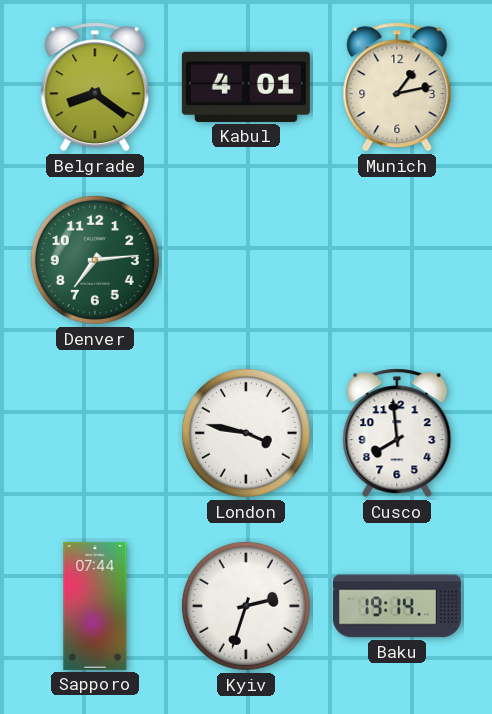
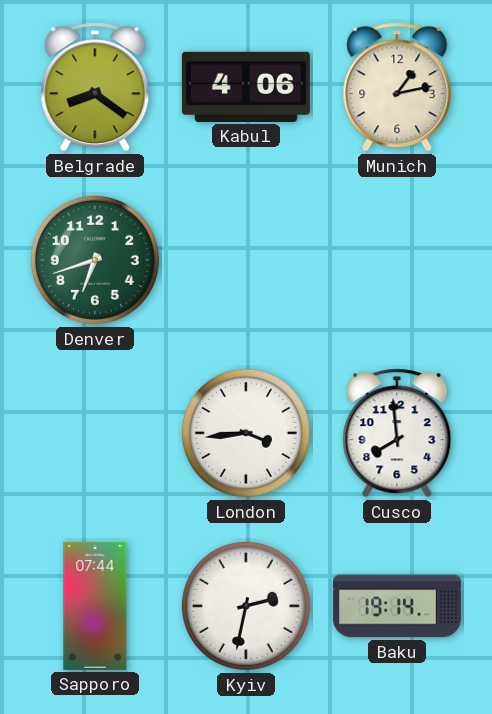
Kabul: 4:01 -> 4:06
Denver: 7:14 -> 6:42
London: 3:47 -> 3:44
Kyiv: 2:33 -> 2:32
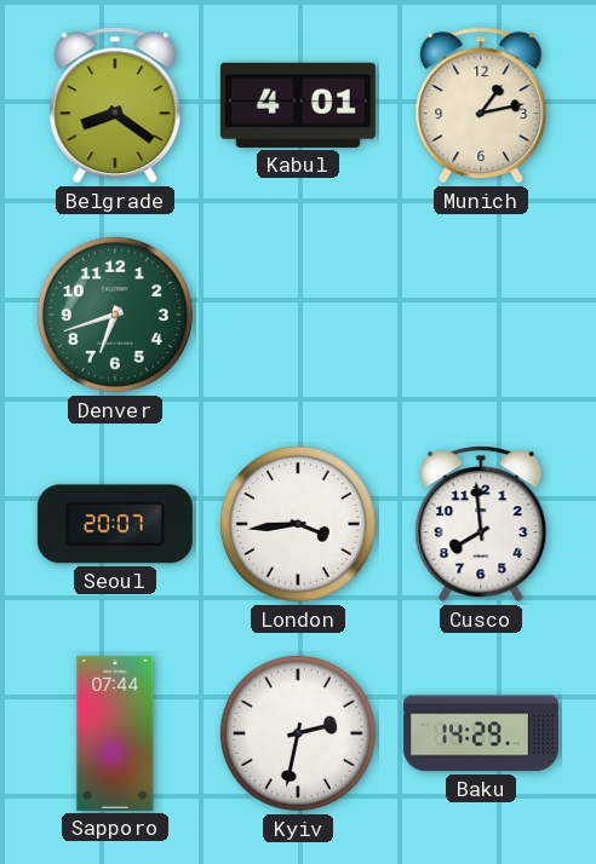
Kabul: 4:06 -> 4:01
Seoul: none -> 20:07
Baku: 19:14 -> 14:29
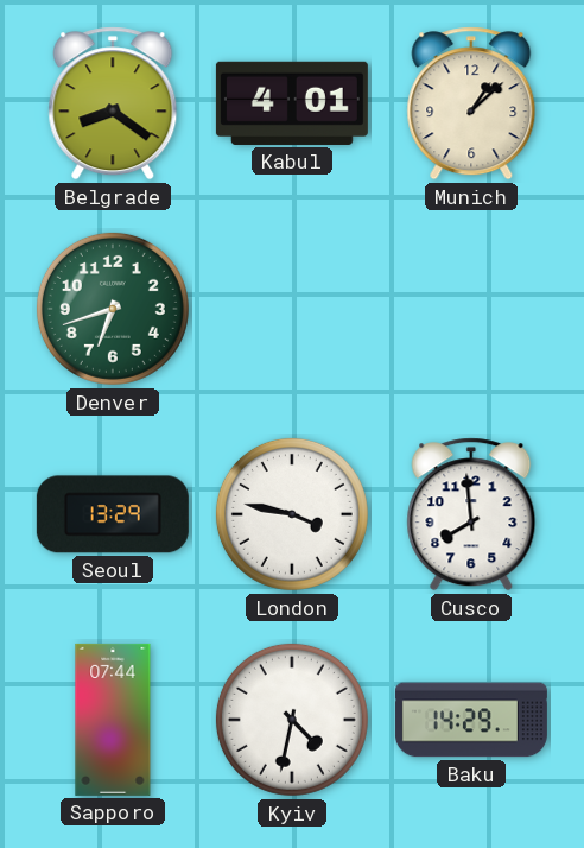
Munich: 1:13 -> 1:08
Seoul: 20:07 -> 13:29
London: 3:44 -> 3:47
Kyiv: 2:32 -> 4:32
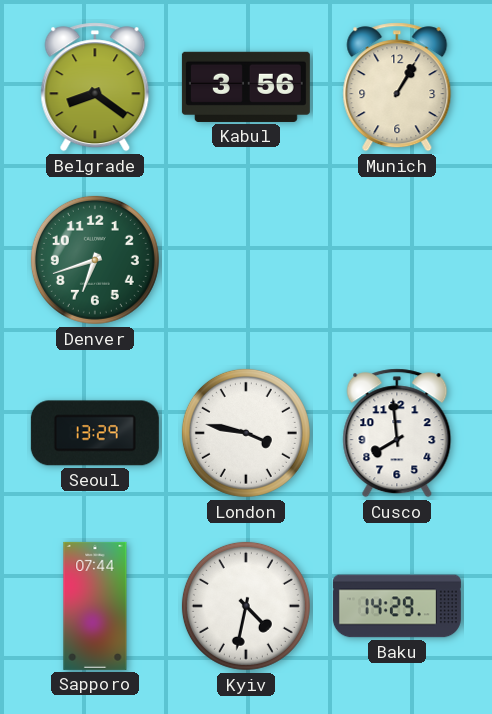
Kabul: 4:01 -> 3:56
Munich: 1:08 -> 1:05
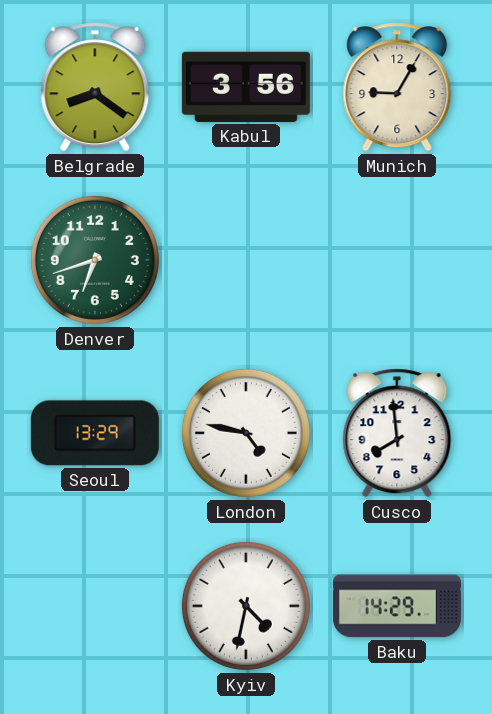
Munich: 1:05 -> 9:05
London: 3:47 -> 4:47
Sapporo: 07:44 -> none
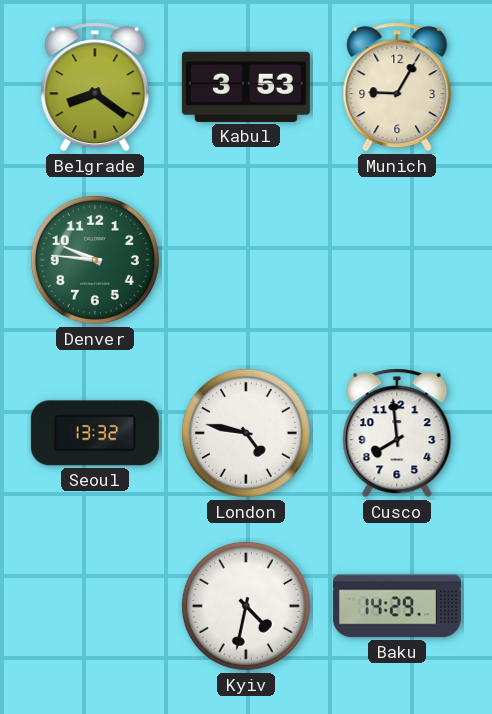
Kabul: 3:56 -> 3:53
Denver: 6:42 -> 9:46
Seoul: 13:29 -> 13:32
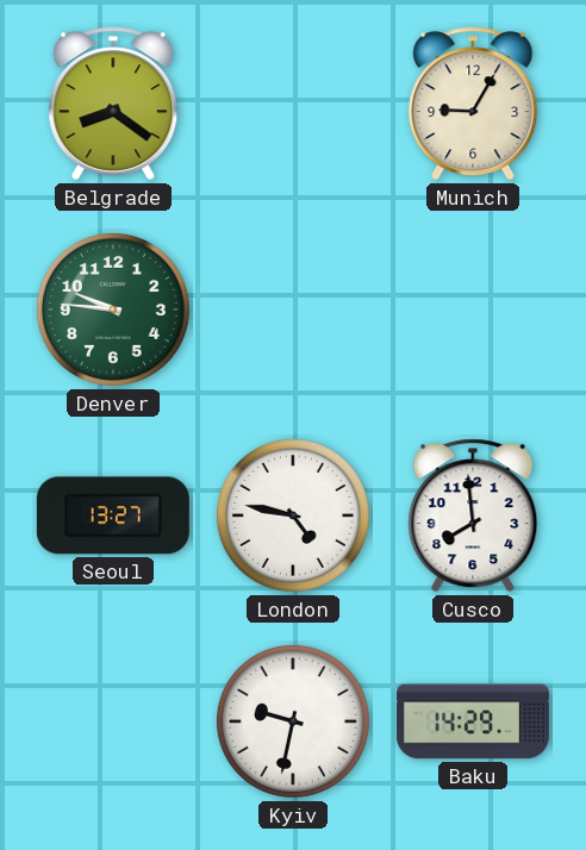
Kabul: 3:53 -> none
Seoul: 13:32 -> 13:27
Kyiv: 4:32 -> 9:32
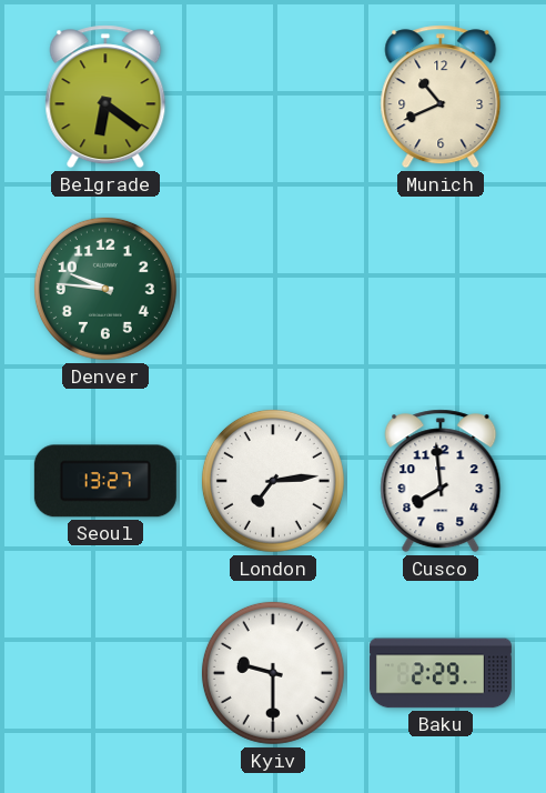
Belgrade: 8:21 -> 6:21
Munich: 9:05 -> 10:41
London: 4:47 -> 7:14
Kyiv: 9:32 -> 9:30
Baku: 14:29 -> 2:29
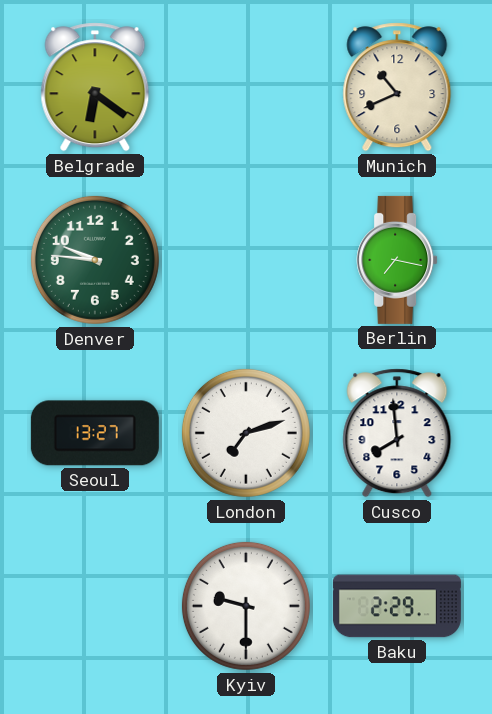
Berlin: none -> 7:17
London: 7:14 -> 7:12
